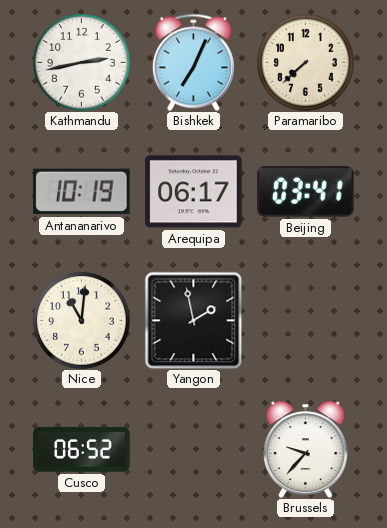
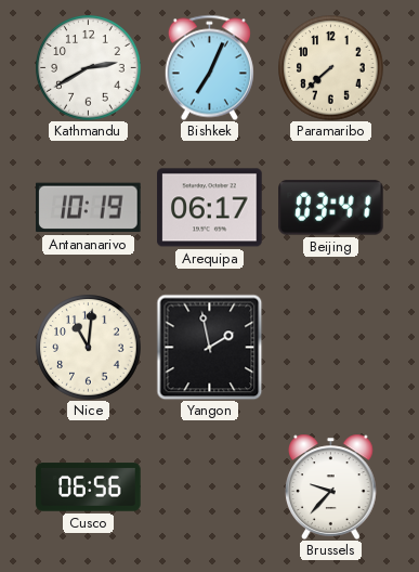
Kathmandu: 2:43 -> 2:40
Cusco: 06:52 -> 06:56
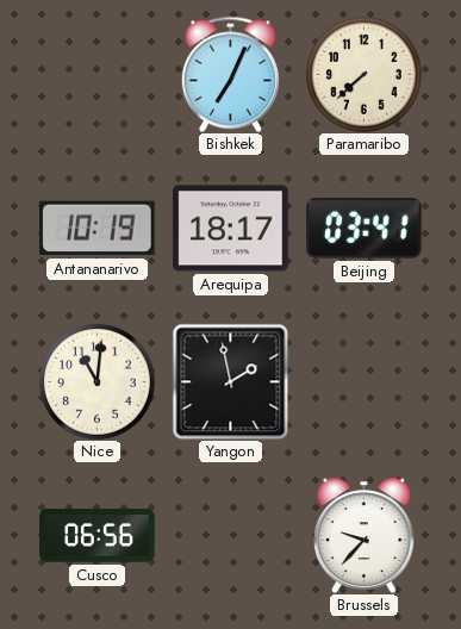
Kathmandu: 2:40 -> none
Arequipa: 06:17 -> 18:17
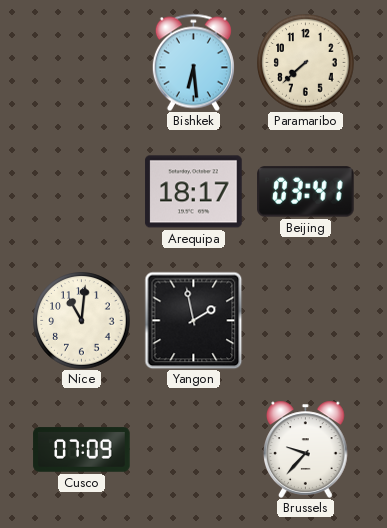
Bishkek: 7:04 -> 6:29
Antananarivo: 10:19 -> none
Cusco: 06:56 -> 07:09
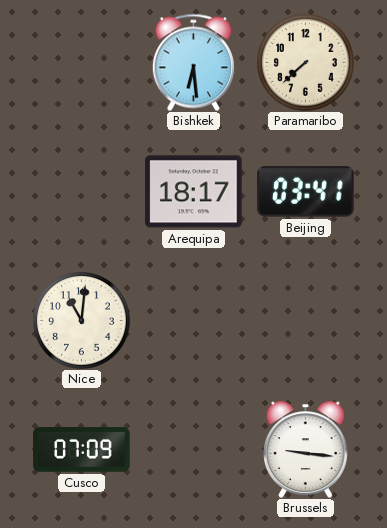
Yangon: 1:58 -> none
Brussels: 9:37 -> 9:16
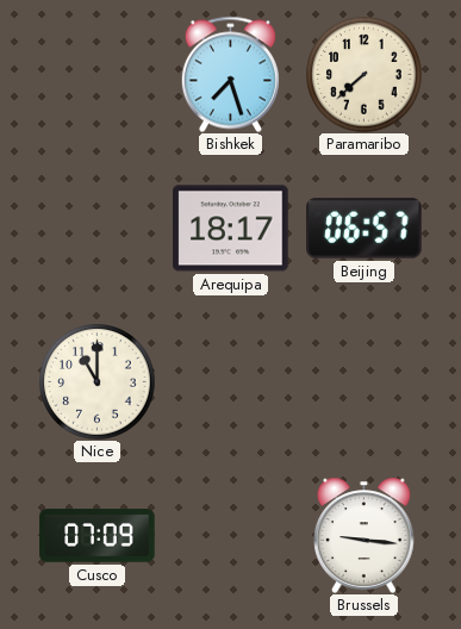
Bishkek: 6:29 -> 7:27
Beijing: 03:41 -> 06:57
Nice: 11:01 -> 11:00
